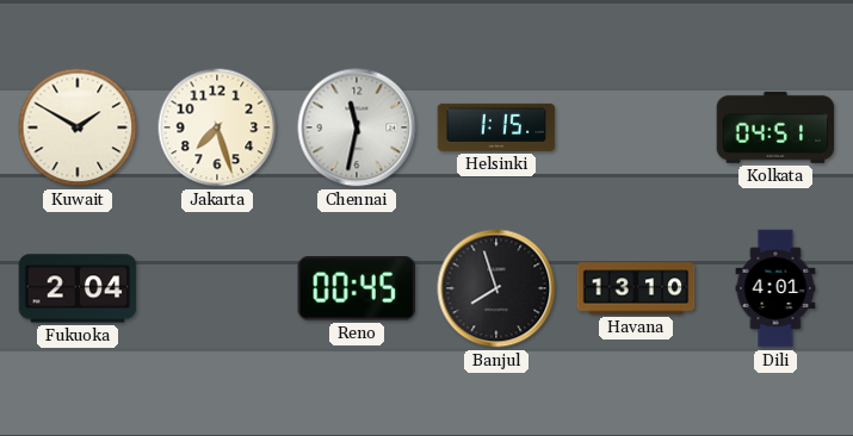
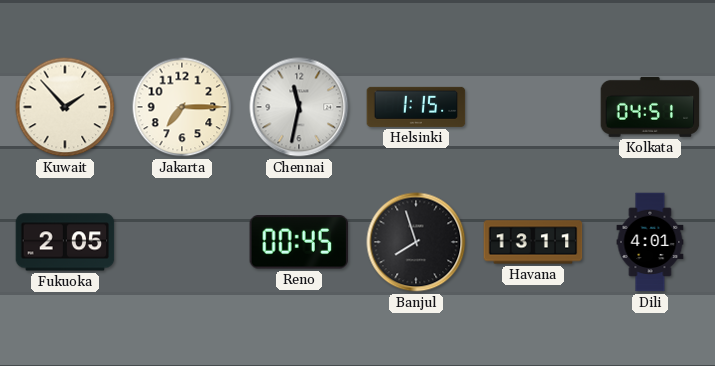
Kuwait: 1:50 -> 1:53
Jakarta: 7:27 -> 7:15
Fukuoka: 2:04 -> 2:05
Havana: 13:10 -> 13:11
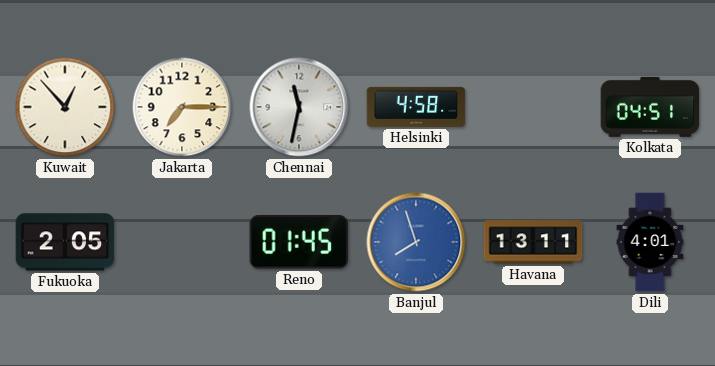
Kuwait: 1:53 -> 12:53
Helsinki: 1:15 -> 4:58
Reno: 00:45 -> 01:45
Banjul dial: black -> blue
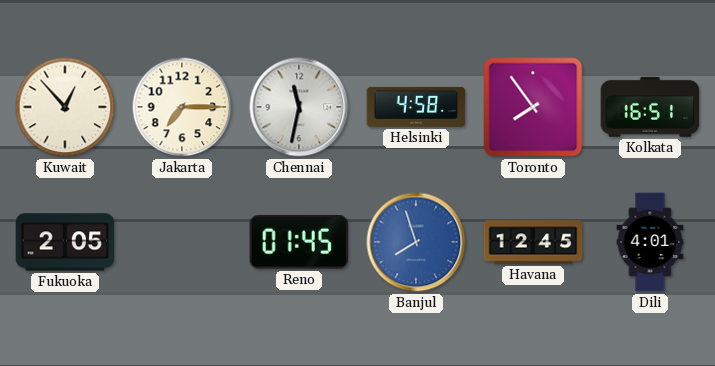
Toronto: none -> 7:54
Kolkata: 04:51 -> 16:51
Havana: 13:11 -> 12:45
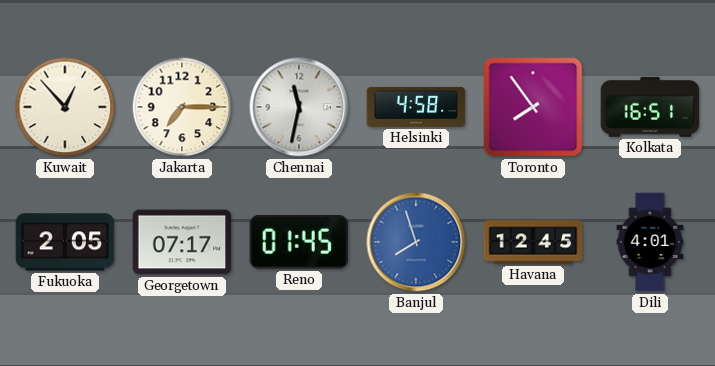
Georgetown: none -> 07:17
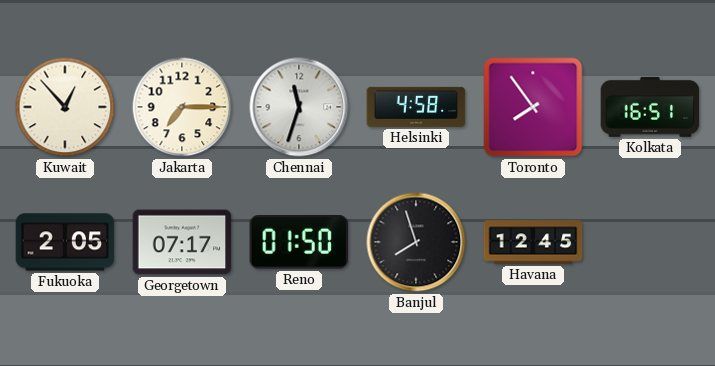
Chennai: 11:32 -> 11:33
Reno: 01:45 -> 01:50
Banjul dial: blue -> black
Dili: 4:01 -> none
